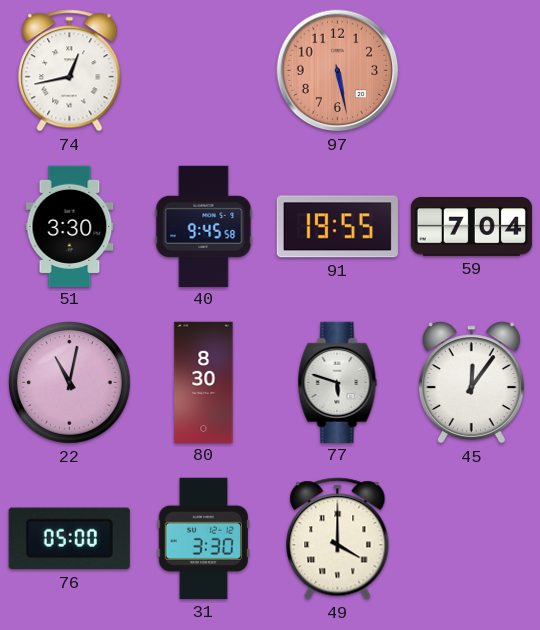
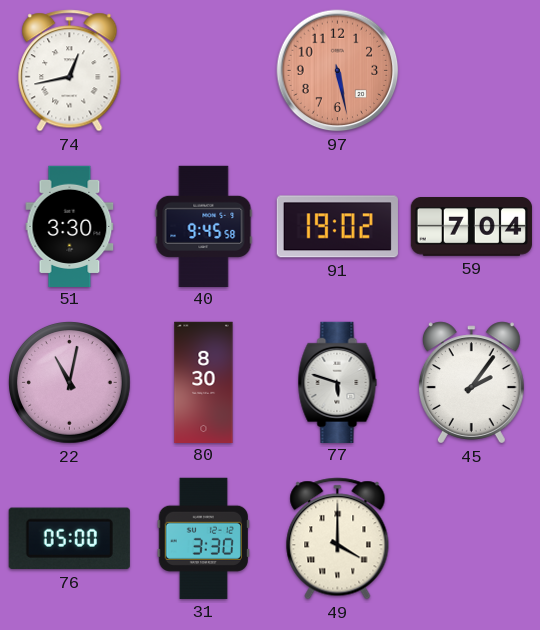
91: 19:55 -> 19:02
45: 12:06 -> 2:06
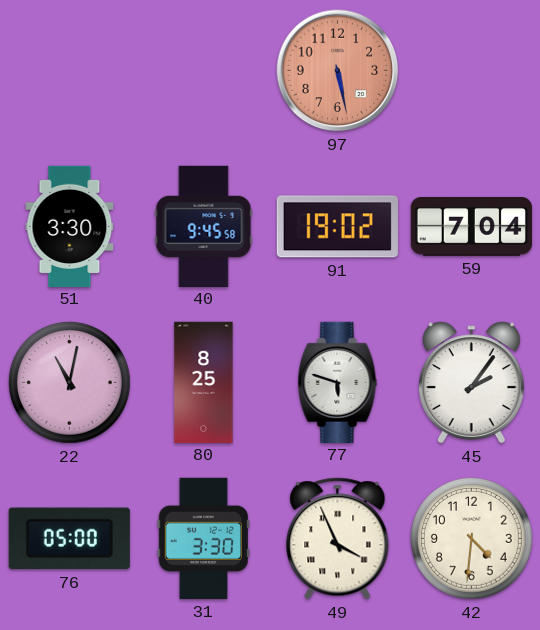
74: 12:43 -> none
80: 8:30 -> 8:25
49: 4:00 -> 3:56
42: none -> 4:31
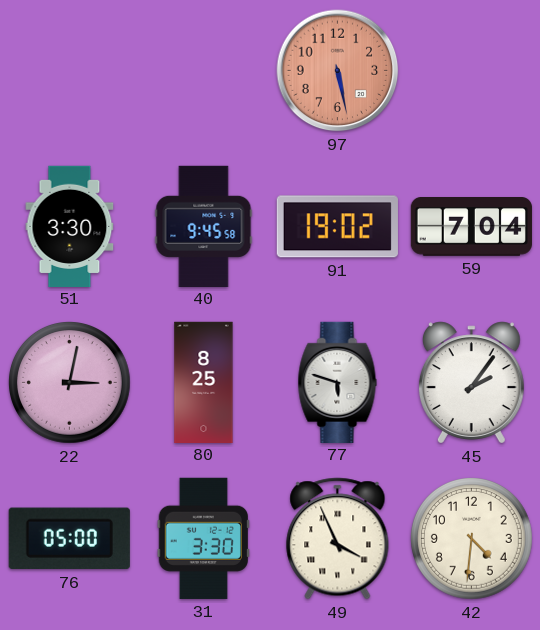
22: 11:02 -> 3:02
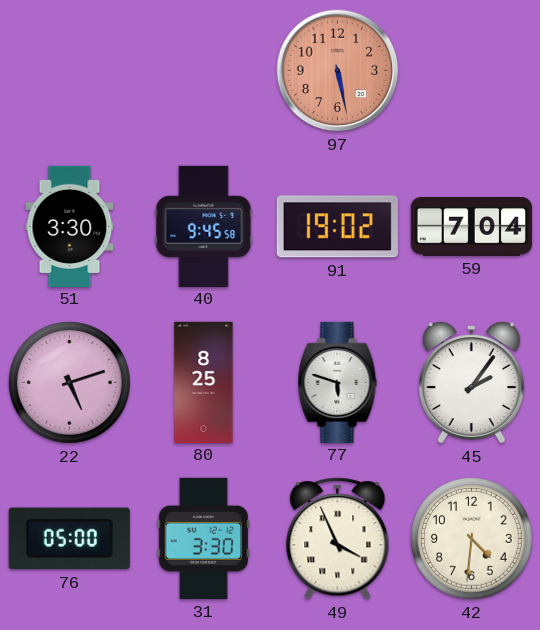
22: 3:02 -> 5:12
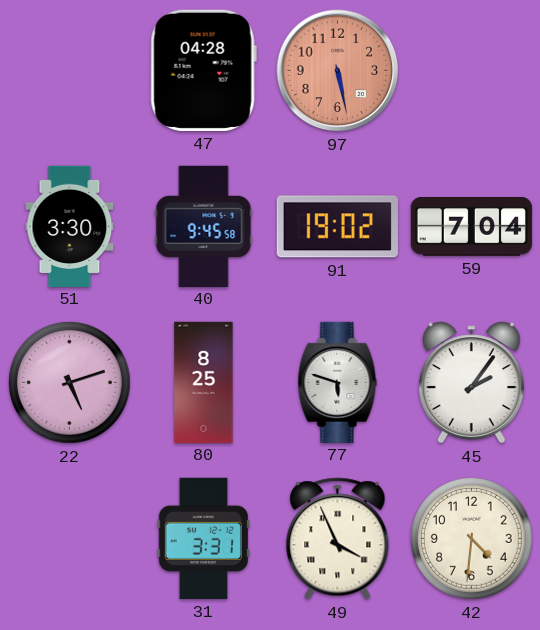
47: none -> 04:28
76: 05:00 -> none
31: 3:30 -> 3:31
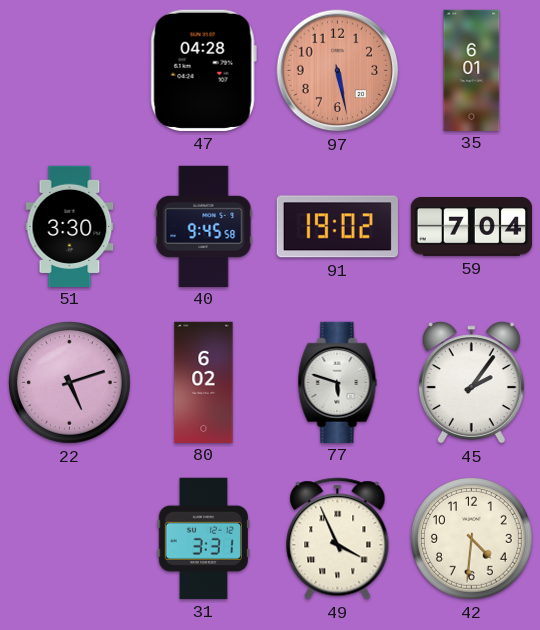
35: none -> 6:01
80: 8:25 -> 6:02
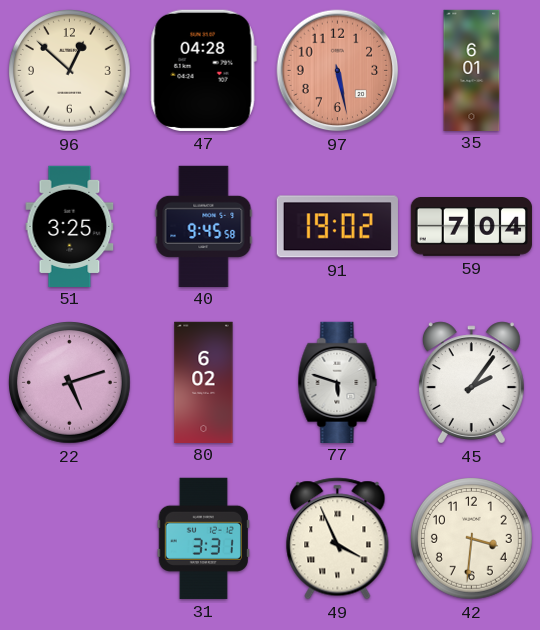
96: none -> 12:52
51: 3:30 -> 3:25
42: 4:31 -> 3:31
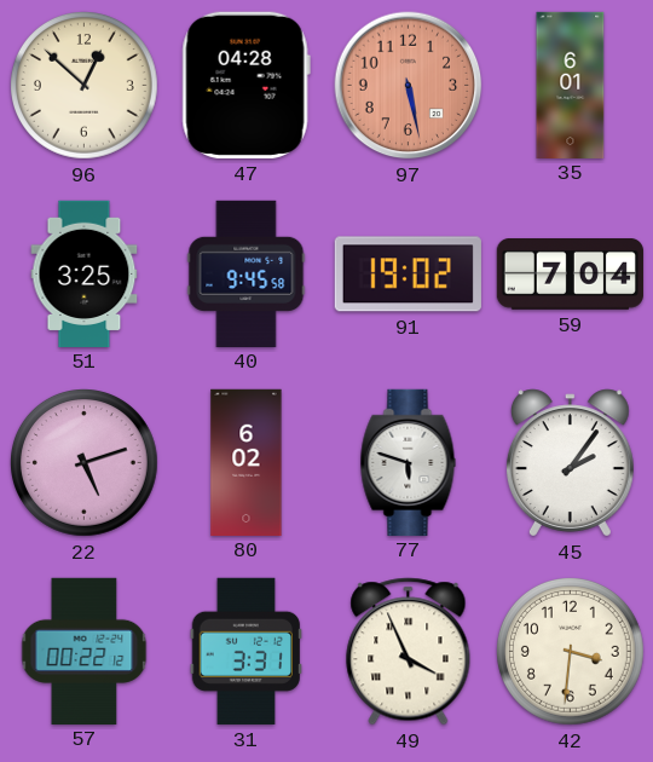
57: none -> 00:22
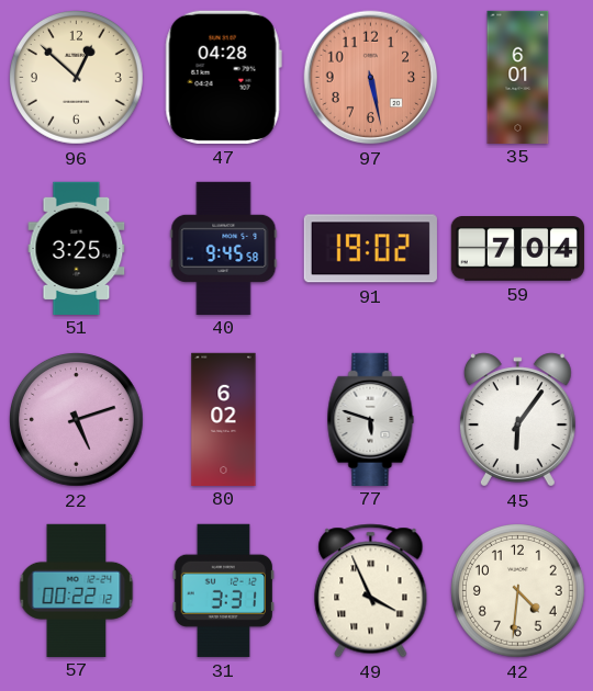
45: 2:06 -> 6:06
42: 3:31 -> 4:31
